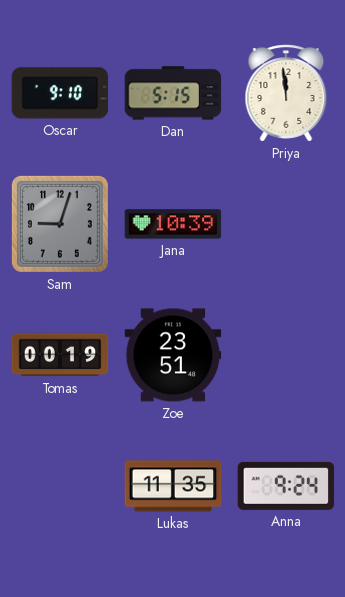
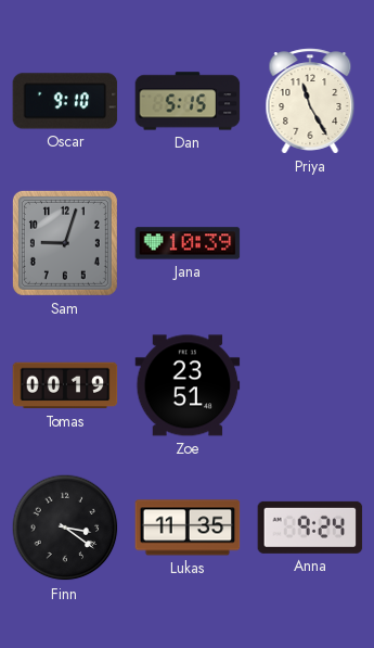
Priya: 11:59 -> 11:25
Finn: none -> 3:21
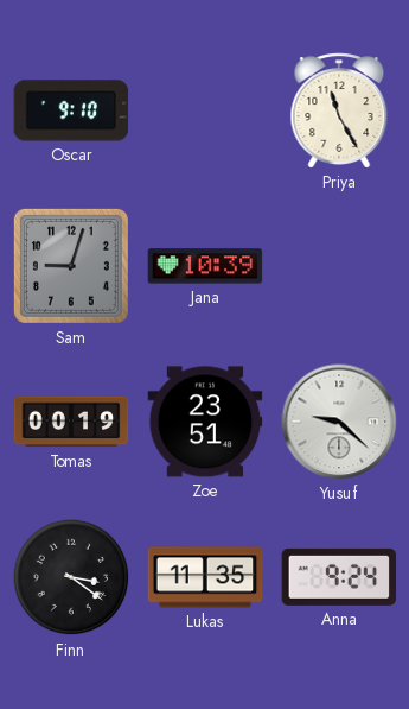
Dan: 5:15 -> none
Yusuf: none -> 9:22
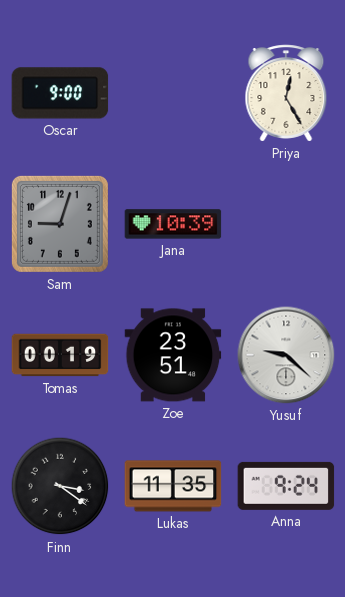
Oscar: 9:10 -> 9:00
Priya: 11:25 -> 12:25
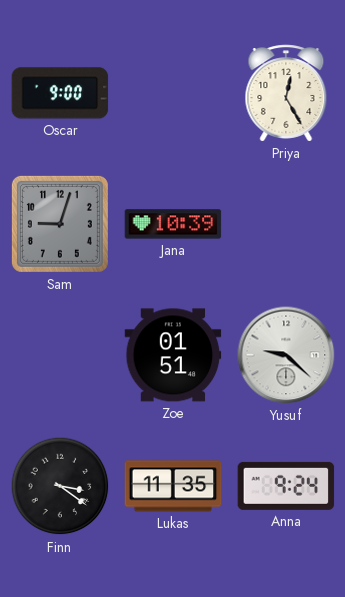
Tomas: 00:19 -> none
Zoe: 23:51 -> 01:51
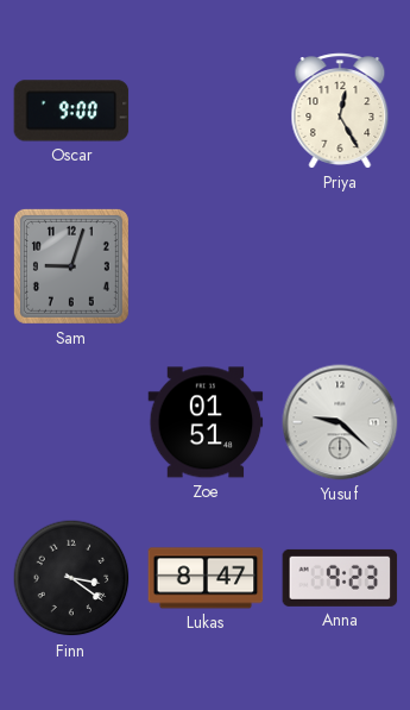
Jana: 10:39 -> none
Lukas: 11:35 -> 8:47
Anna: 9:24 -> 9:23
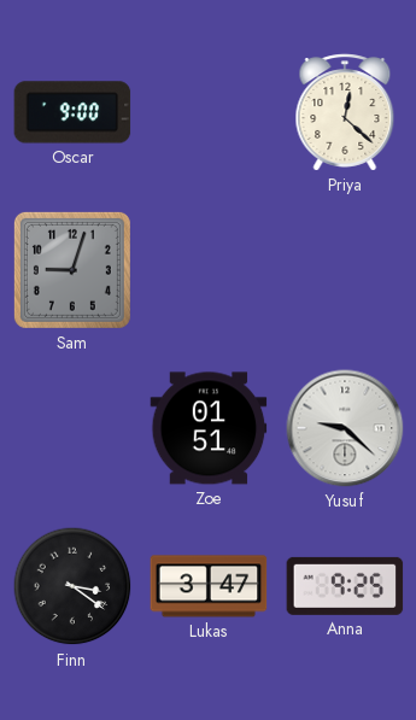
Priya: 12:25 -> 12:22
Lukas: 8:47 -> 3:47
Anna: 9:23 -> 9:25
